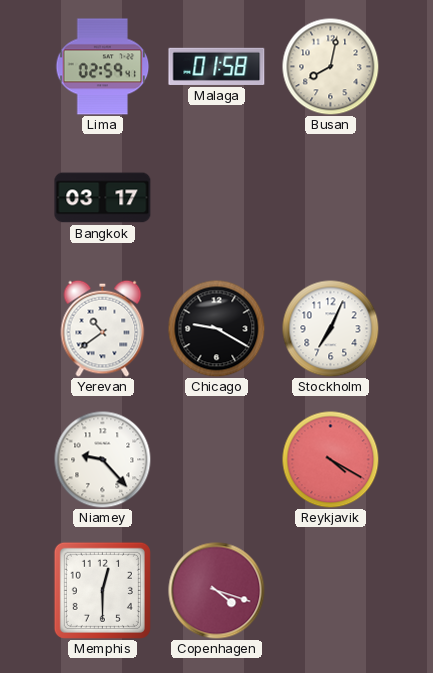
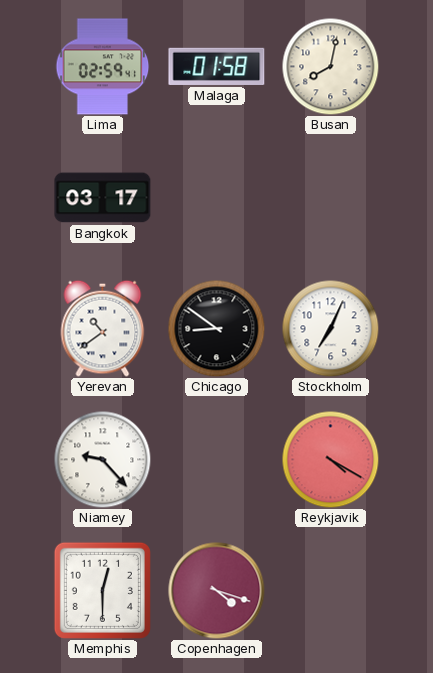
Chicago: 9:20 -> 8:51
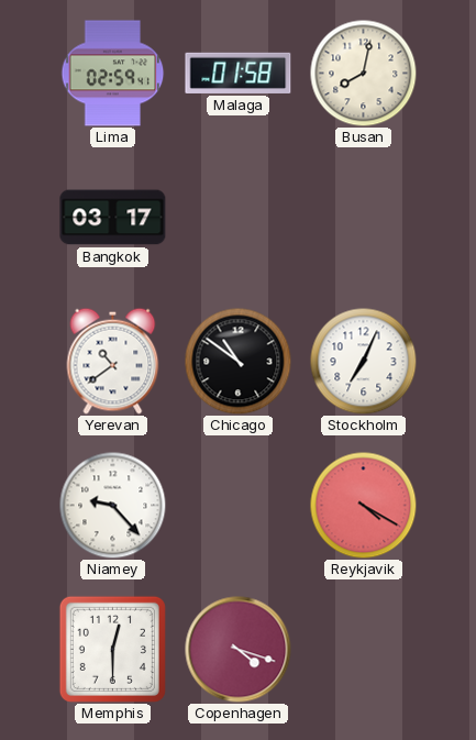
Chicago: 8:51 -> 10:51
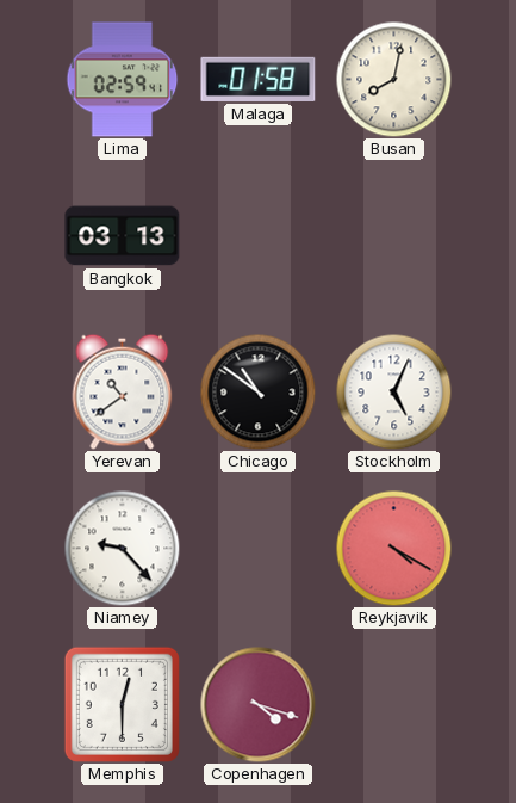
Bangkok: 03:17 -> 03:13
Stockholm: 7:04 -> 5:04
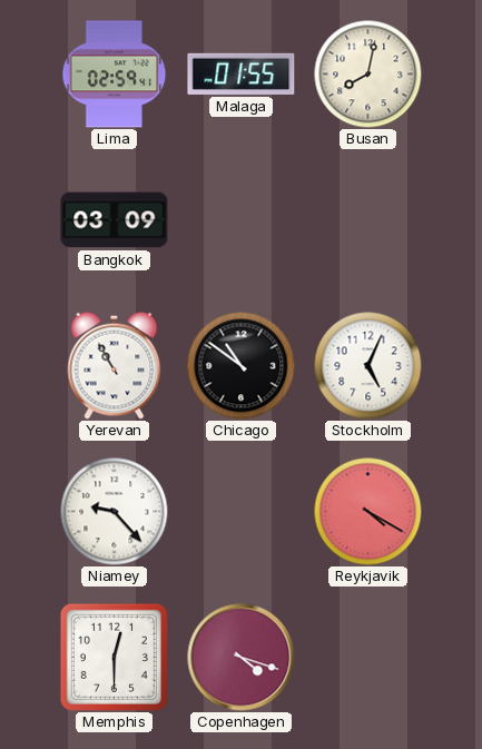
Malaga: 01:58 -> 01:55
Bangkok: 03:13 -> 03:09
Yerevan: 10:39 -> 10:55
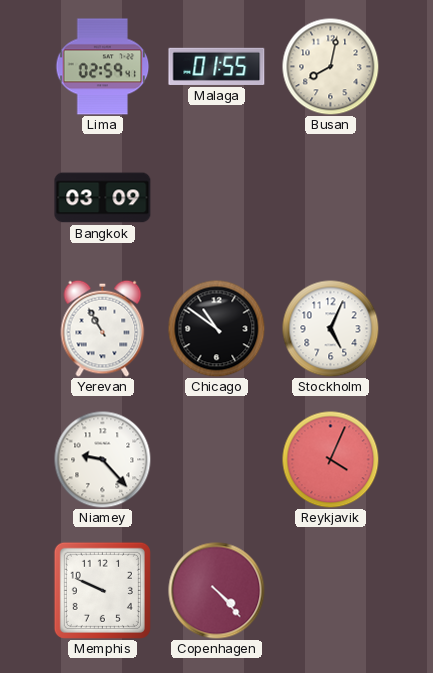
Reykjavik: 4:20 -> 4:04
Memphis: 12:30 -> 9:49
Copenhagen: 4:18 -> 4:23
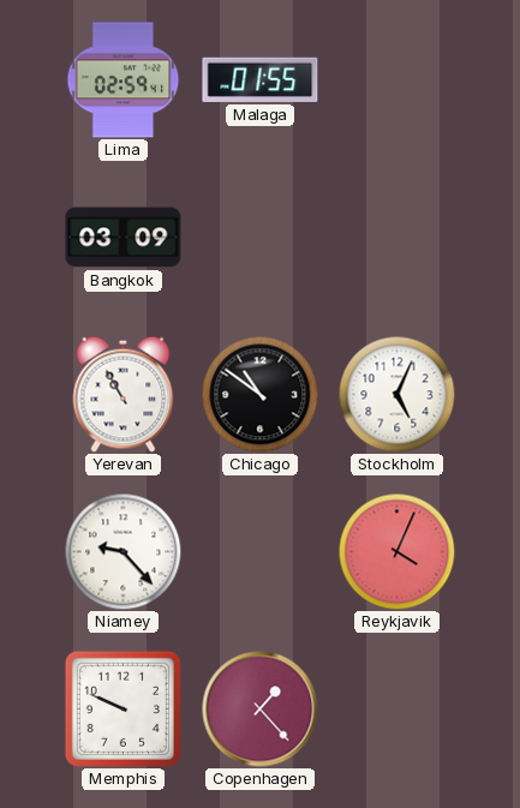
Busan: 8:02 -> none
Copenhagen: 4:23 -> 1:23
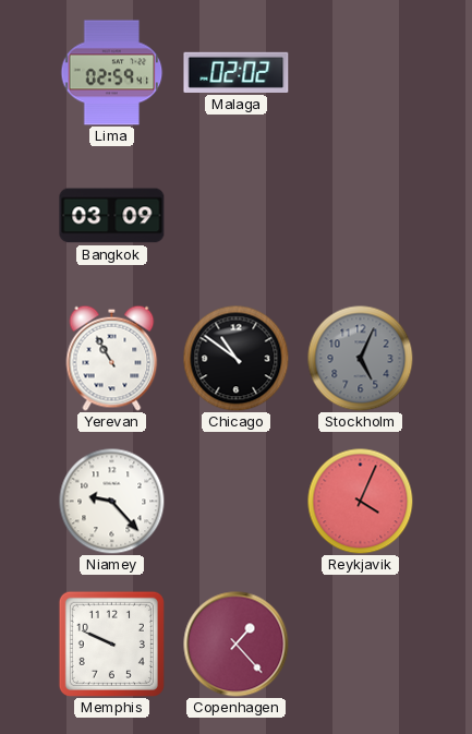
Malaga: 01:55 -> 02:02
Stockholm dial: white -> grey
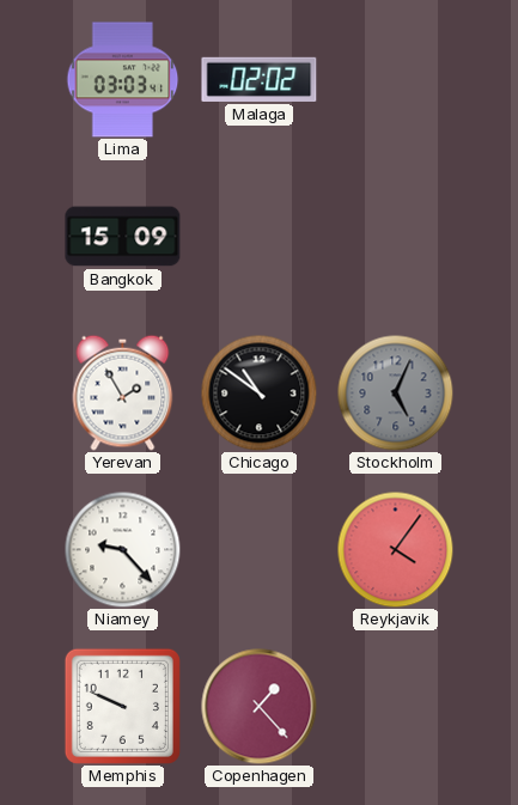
Lima: 02:59 -> 03:03
Bangkok: 03:09 -> 15:09
Yerevan: 10:55 -> 1:55
Reykjavik: 4:04 -> 4:06
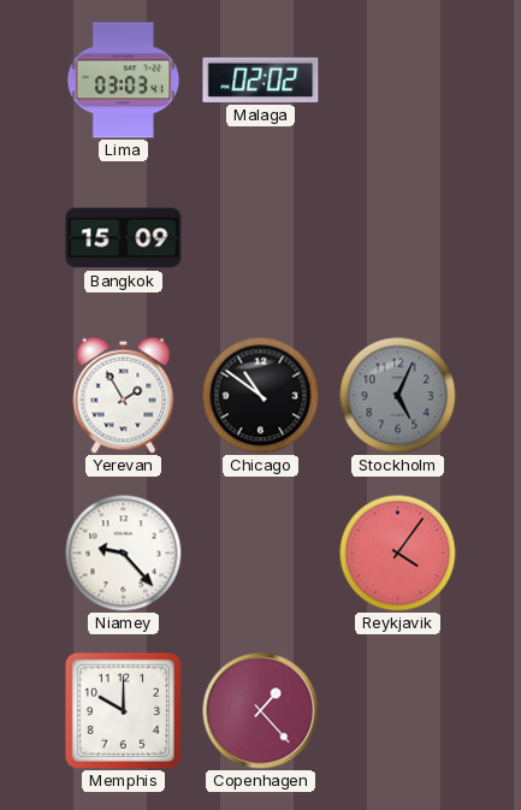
Memphis: 9:49 -> 10:00
